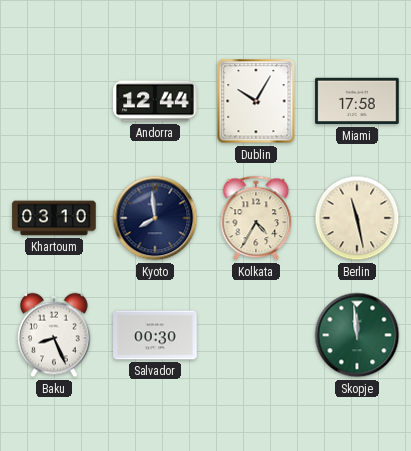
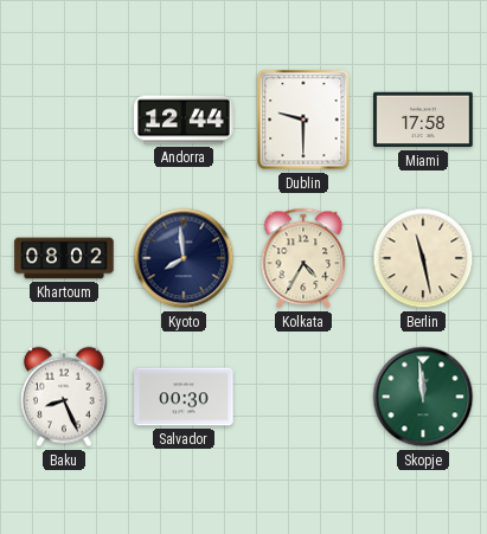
Dublin: 10:05 -> 9:30
Khartoum: 03:10 -> 08:02
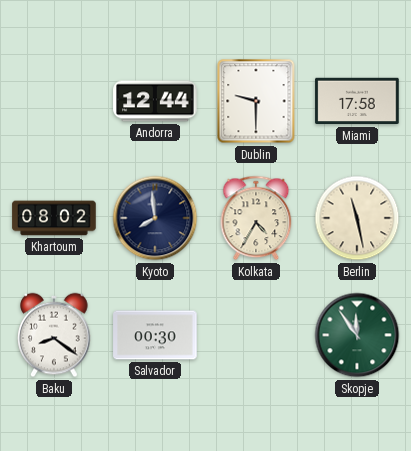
Baku: 8:26 -> 8:21
Skopje: 11:59 -> 11:54
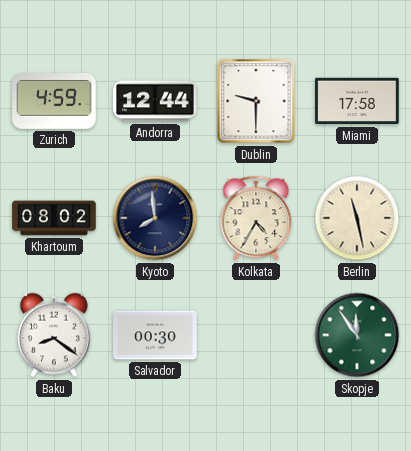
Zurich: none -> 4:59
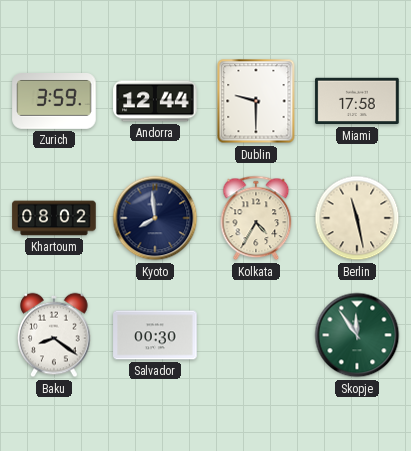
Zurich: 4:59 -> 3:59
